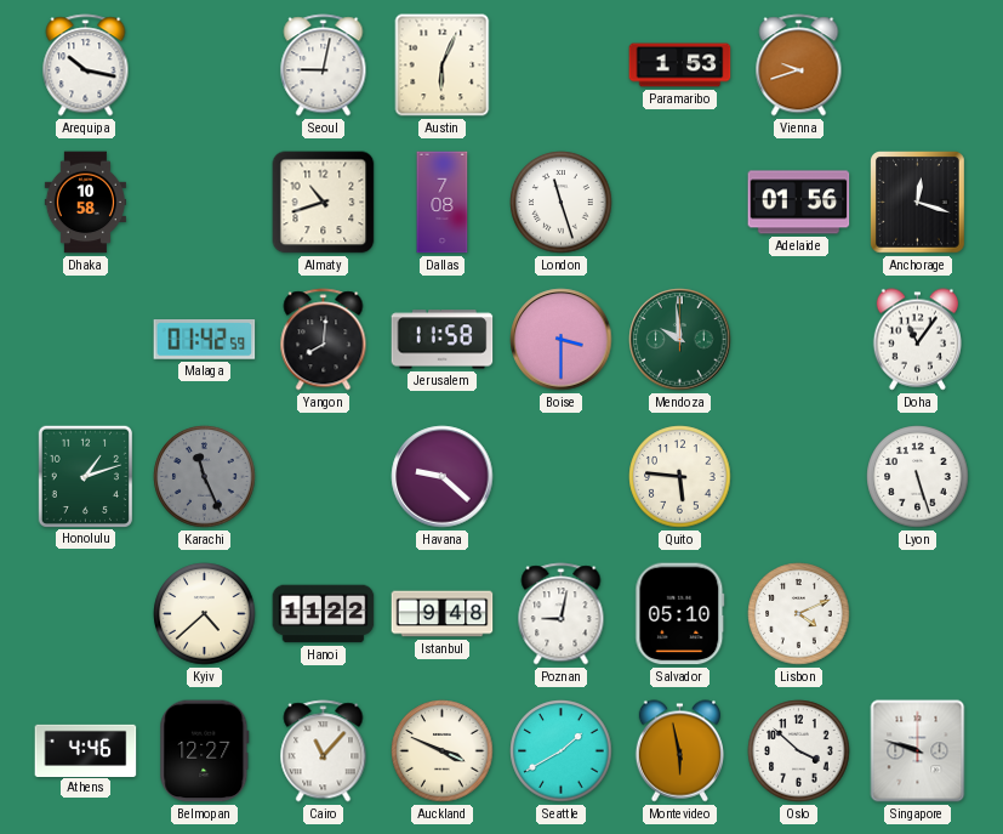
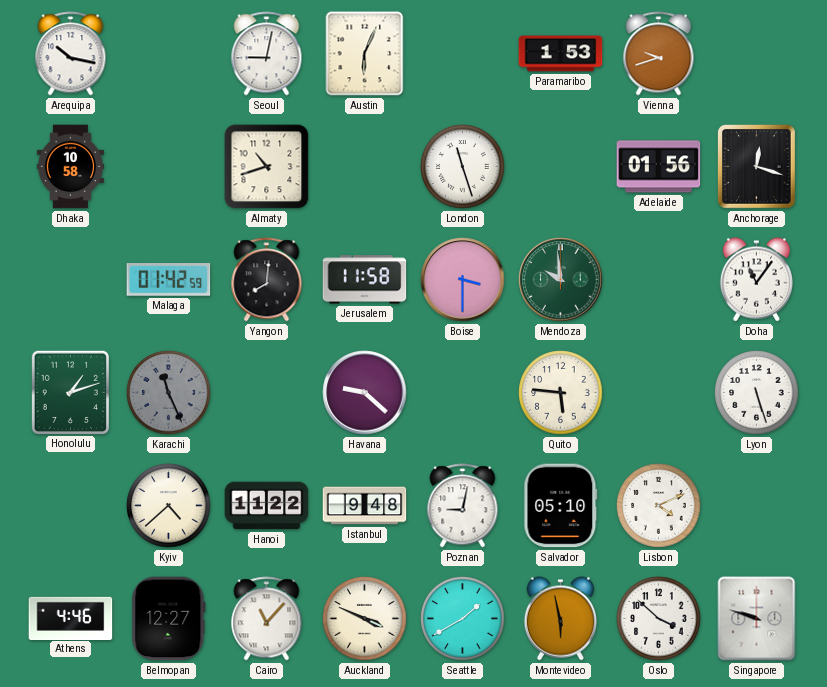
Dallas: 7:08 -> none
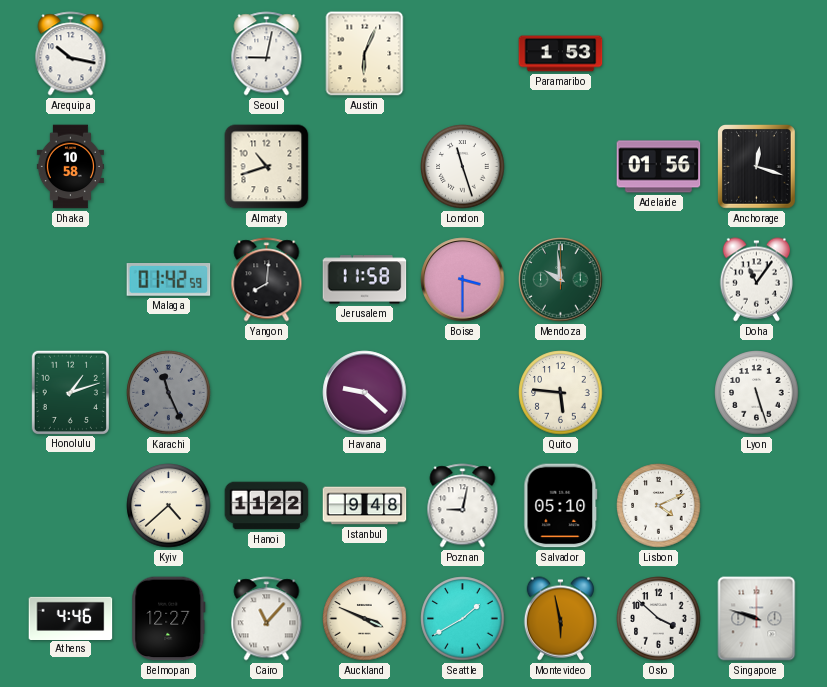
Vienna: 9:42 -> none
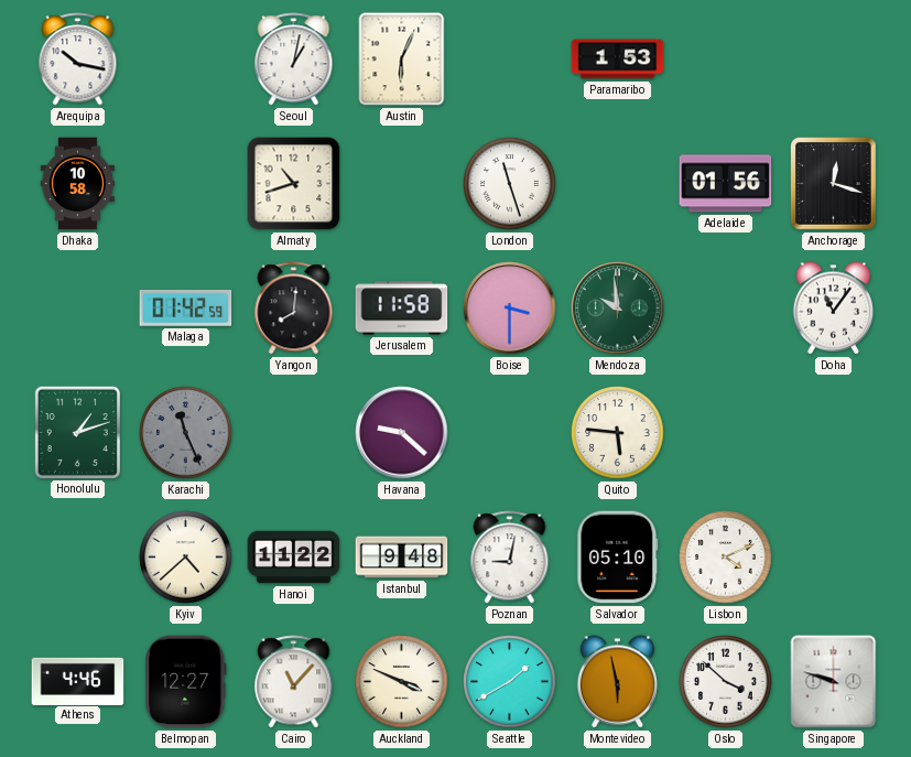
Seoul: 9:02 -> 1:02
Lyon: 5:27 -> none
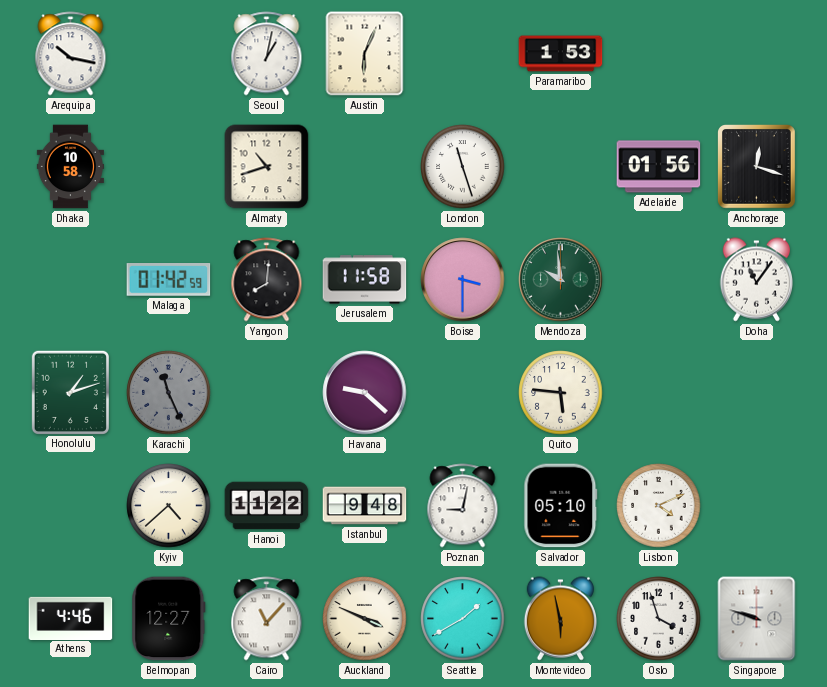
Oslo: 3:52 -> 3:57
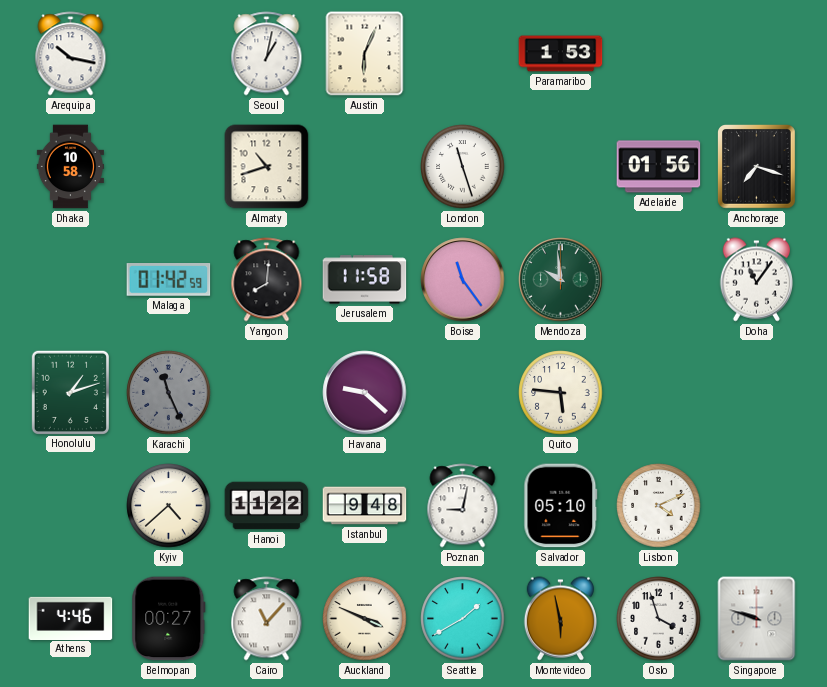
Anchorage: 12:18 -> 7:18
Boise: 3:30 -> 11:24
Belmopan: 12:27 -> 00:27
